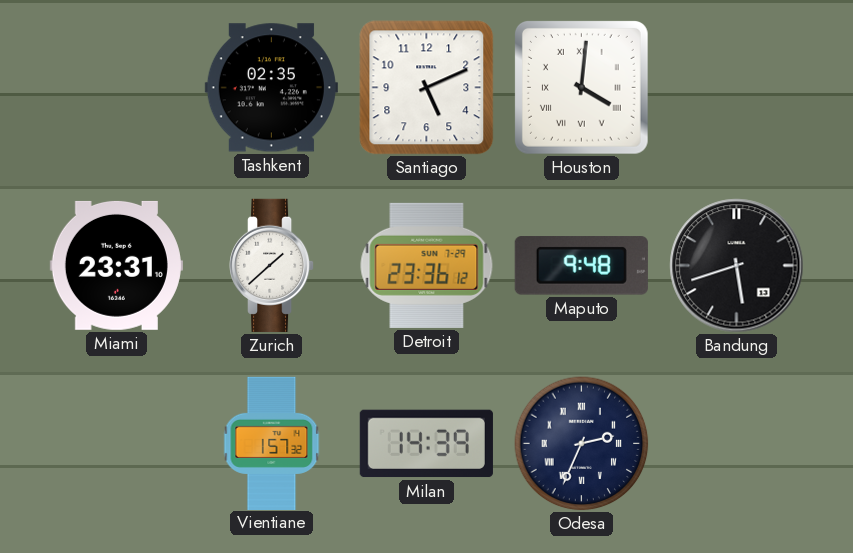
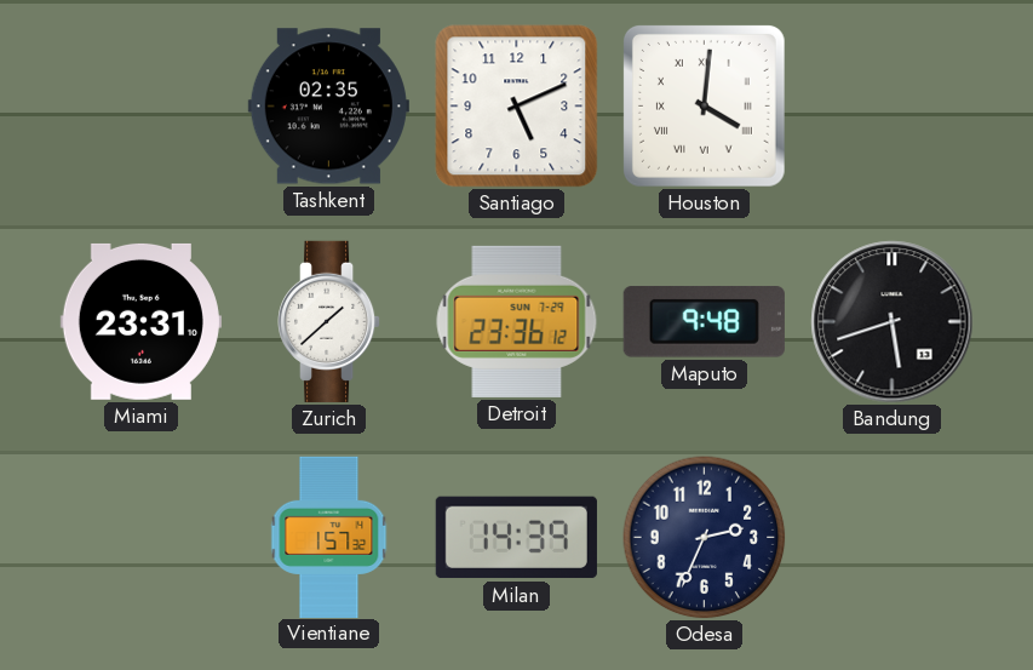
Odesa numerals: Roman -> Arabic
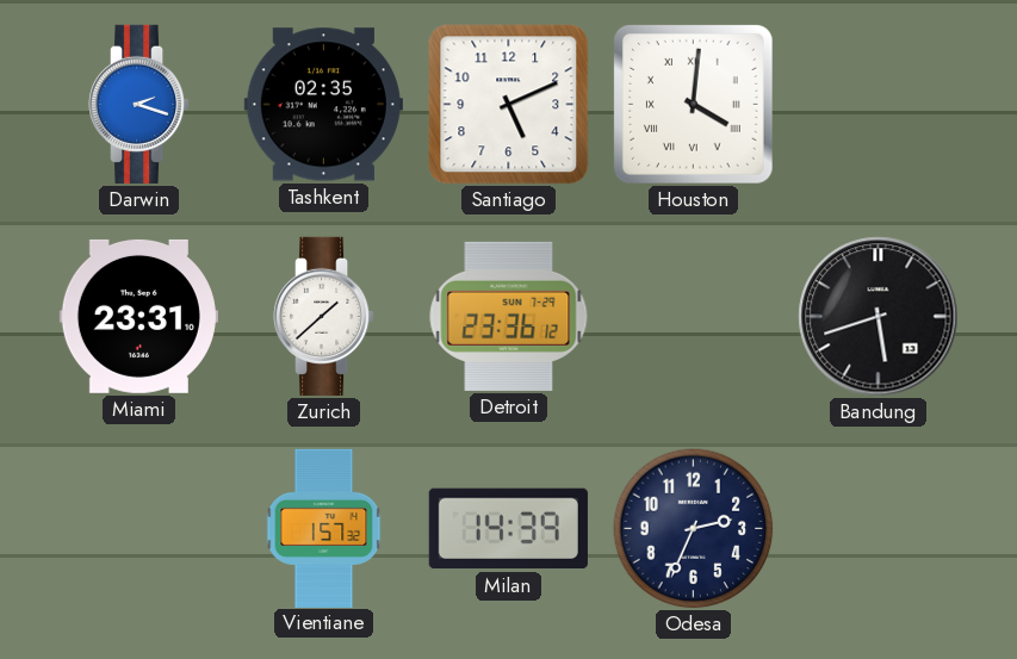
Darwin: none -> 2:18
Maputo: 9:48 -> none
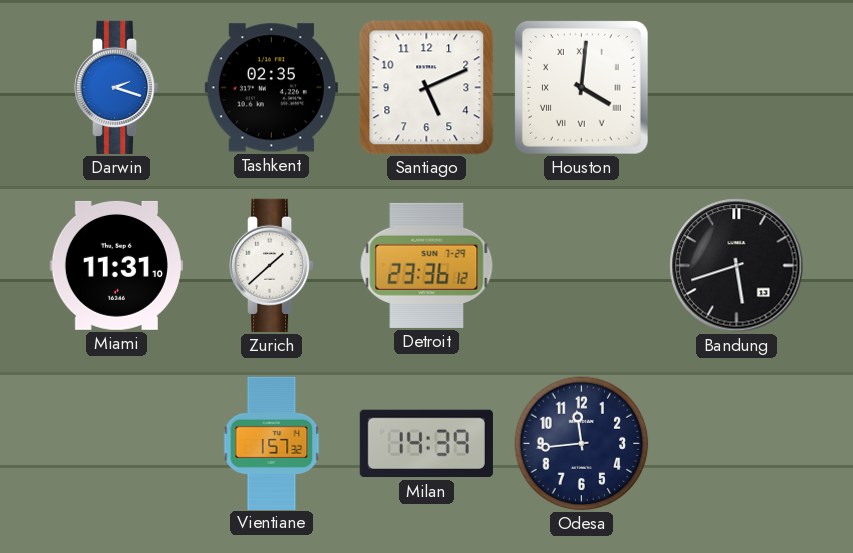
Miami: 23:31 -> 11:31
Odesa: 2:34 -> 11:44
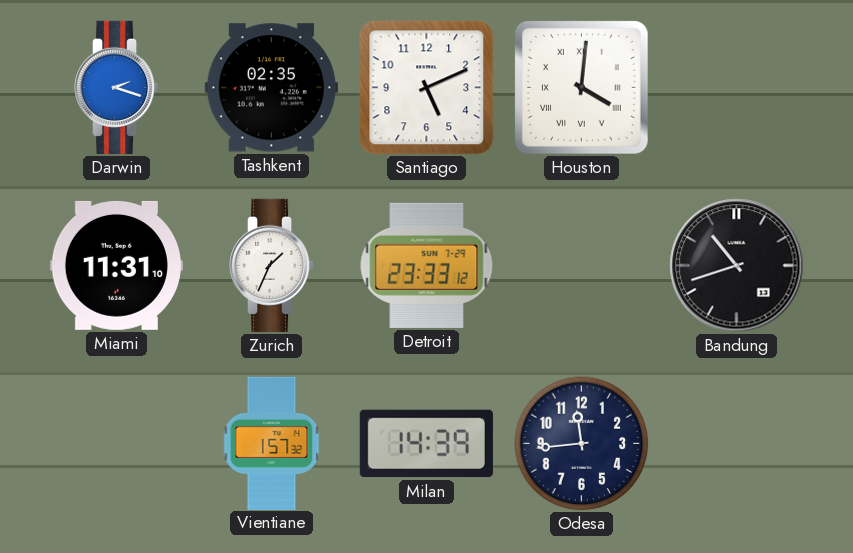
Zurich: 1:38 -> 1:34
Detroit: 23:36 -> 23:33
Bandung: 5:42 -> 10:42
